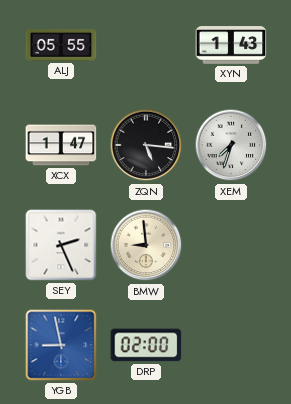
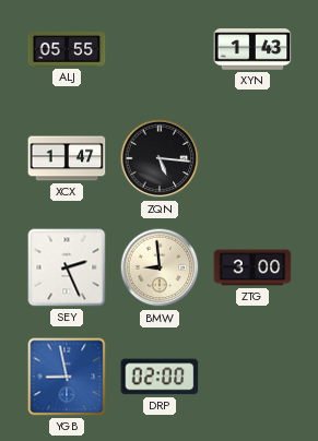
XEM: 7:33 -> none
ZTG: none -> 3:00
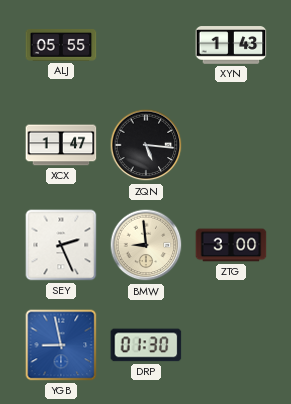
DRP: 02:00 -> 01:30
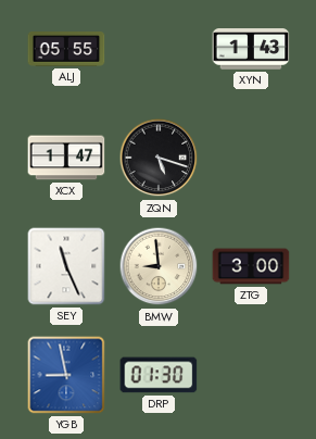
ZQN: 5:16 -> 5:18
SEY: 2:26 -> 11:26
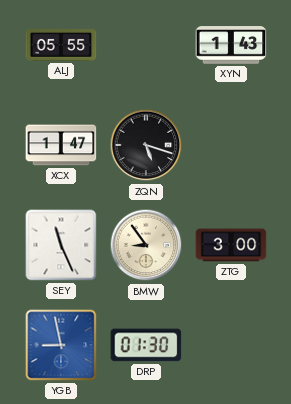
BMW: 8:59 -> 8:54
